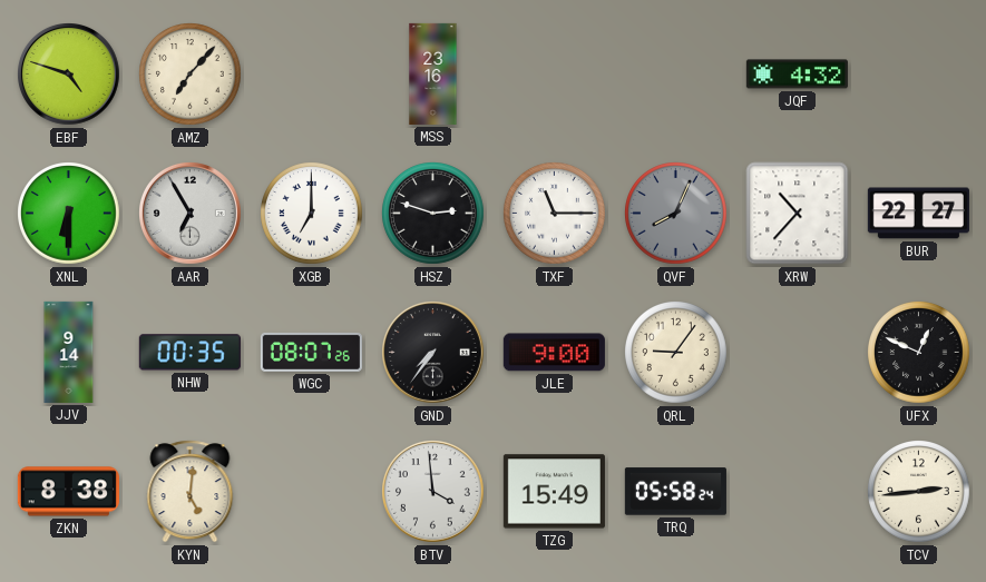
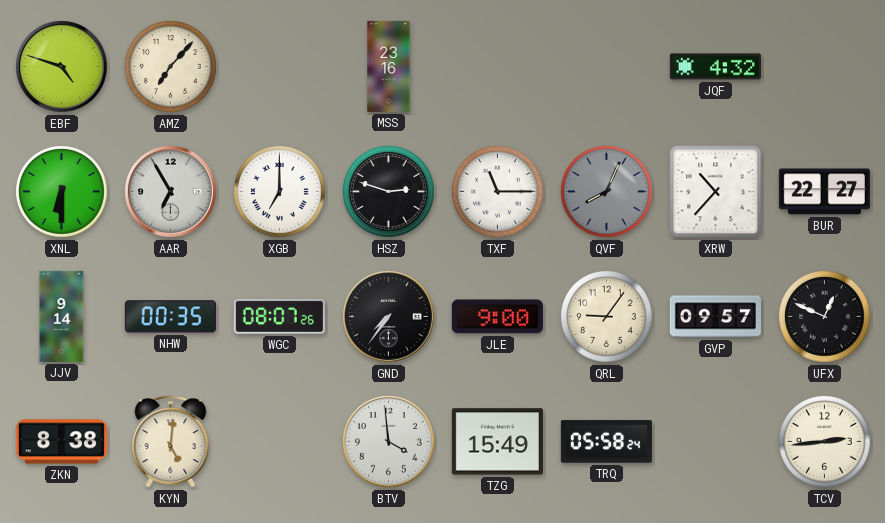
GVP: none -> 09:57
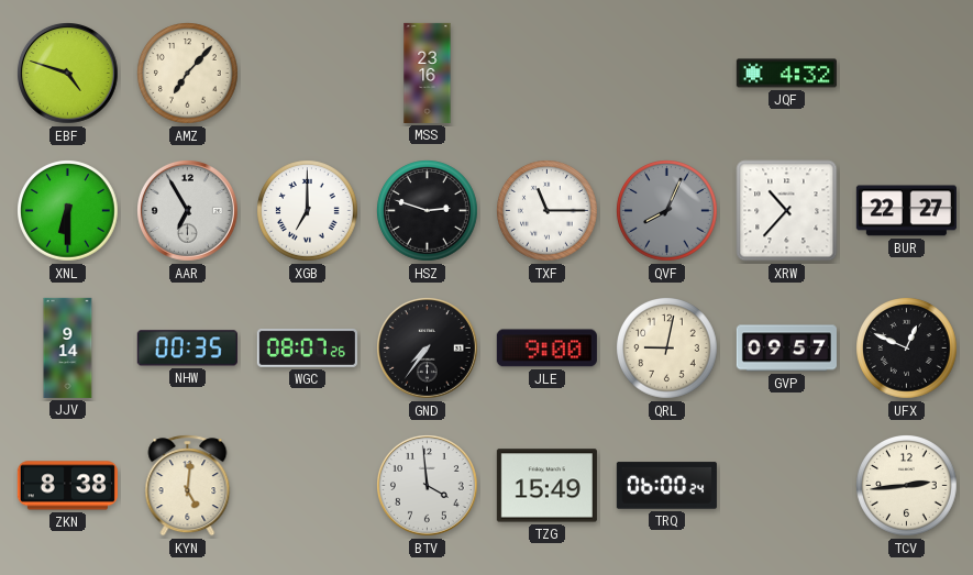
QRL: 9:06 -> 9:02
TRQ: 05:58 -> 06:00
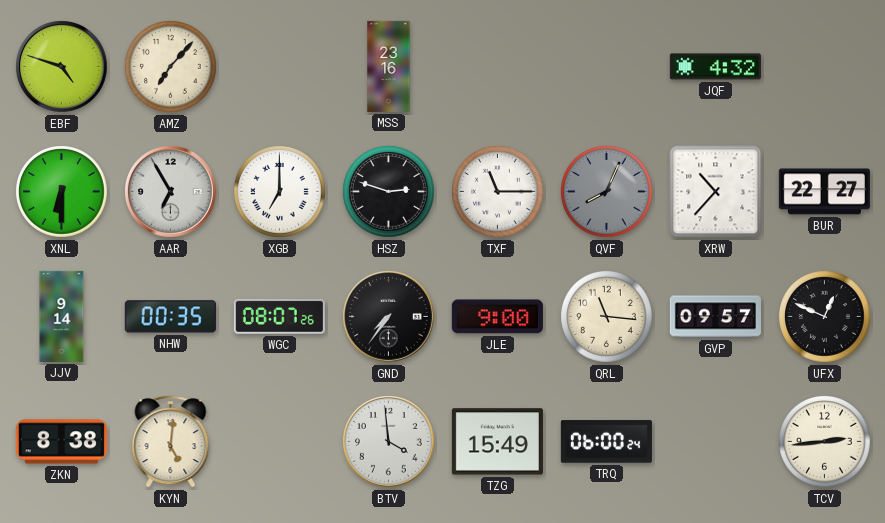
QRL: 9:02 -> 11:16
